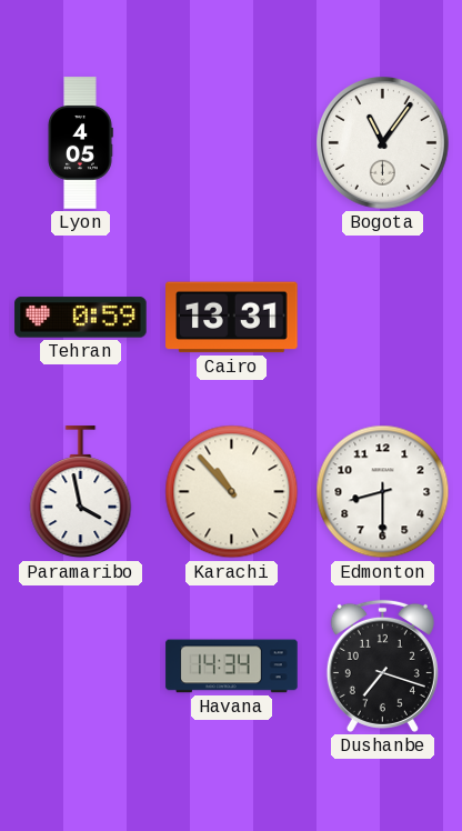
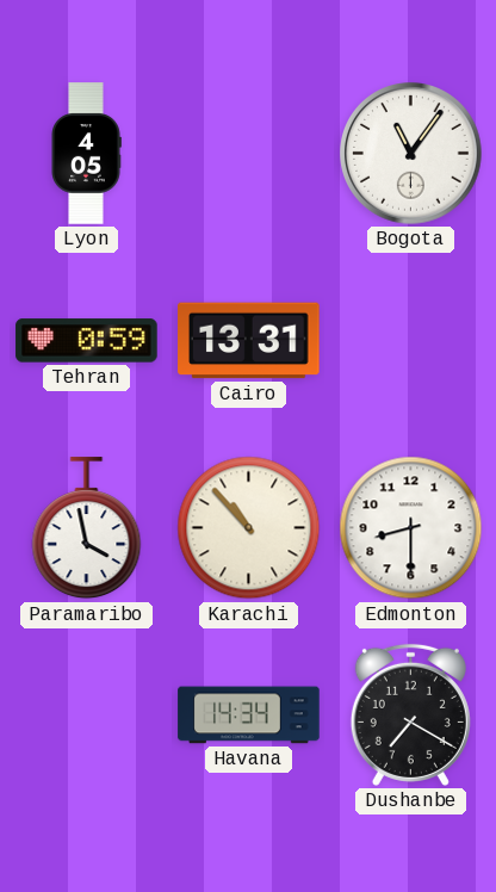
Dushanbe: 7:18 -> 7:20
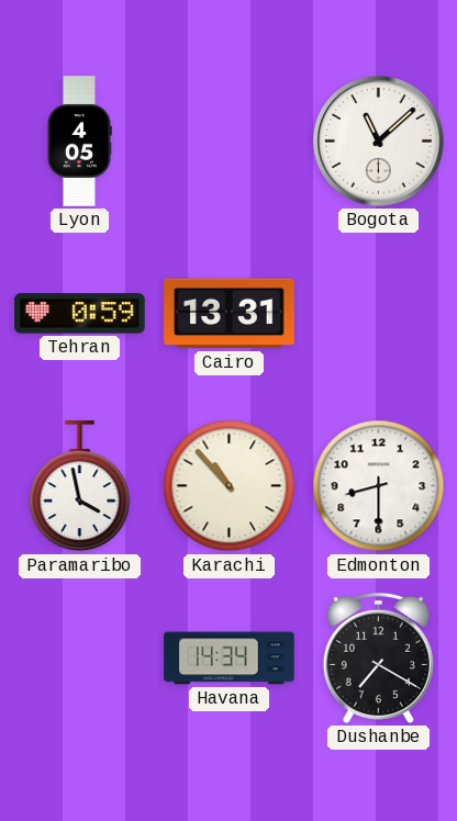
Bogota: 11:06 -> 11:08
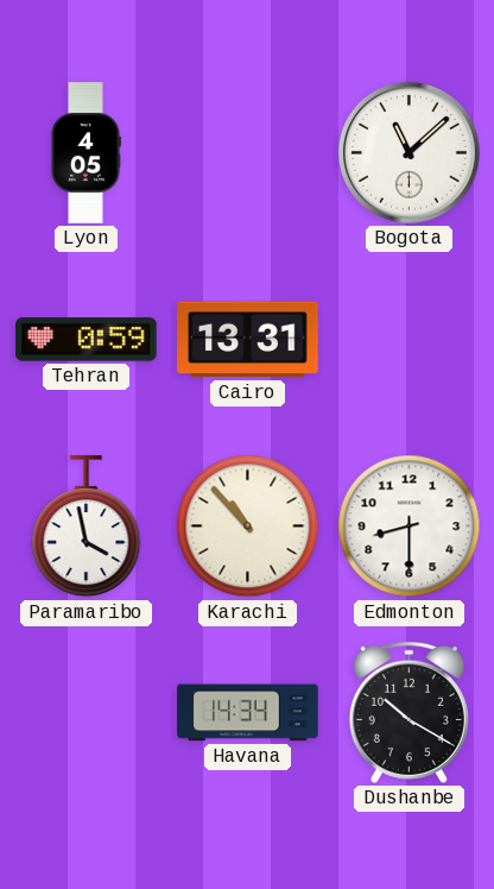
Dushanbe: 7:20 -> 10:20
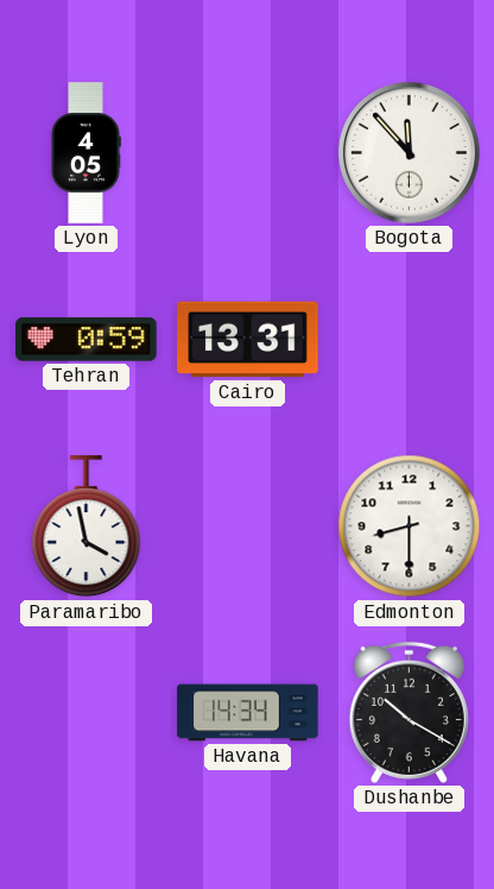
Bogota: 11:08 -> 11:53
Karachi: 10:53 -> none
